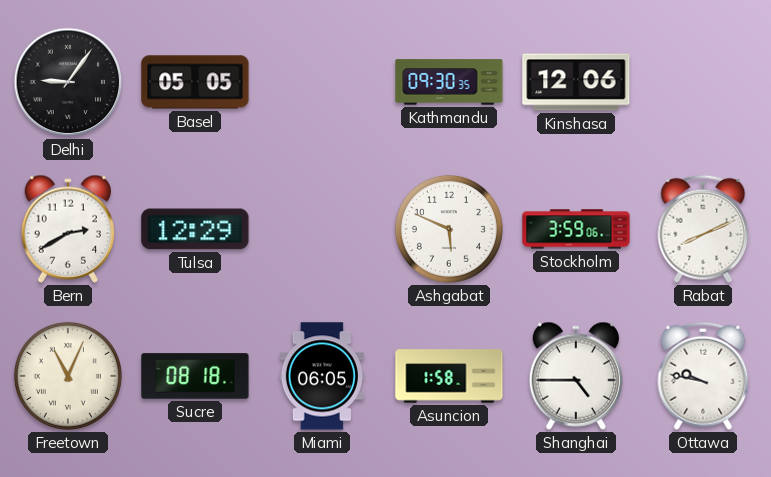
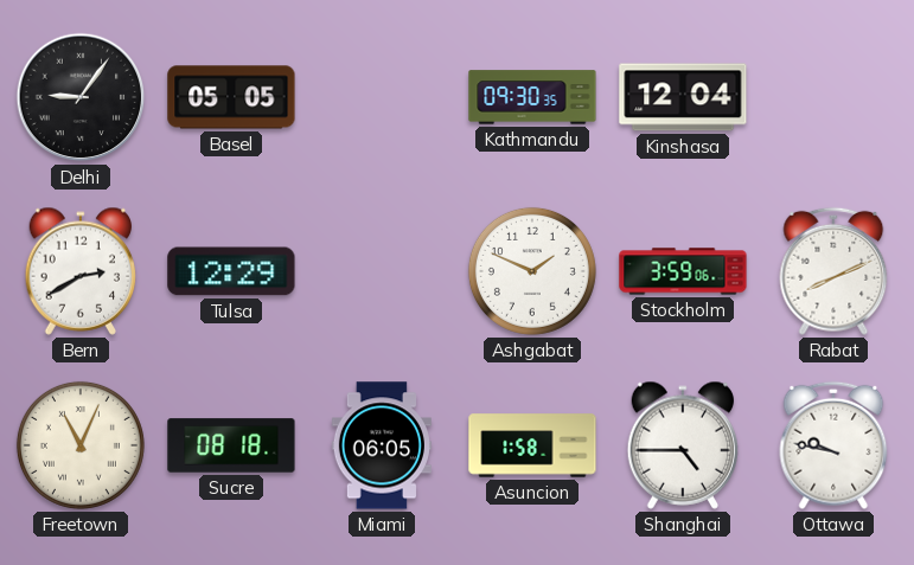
Kinshasa: 12:06 -> 12:04
Ashgabat: 5:49 -> 1:49
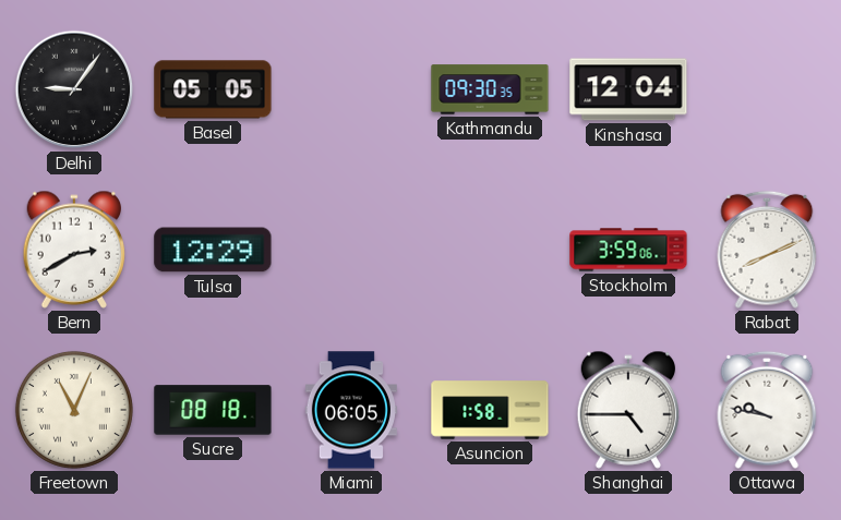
Ashgabat: 1:49 -> none
